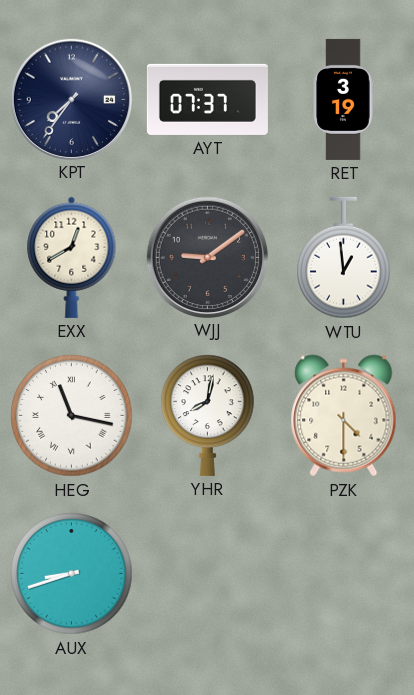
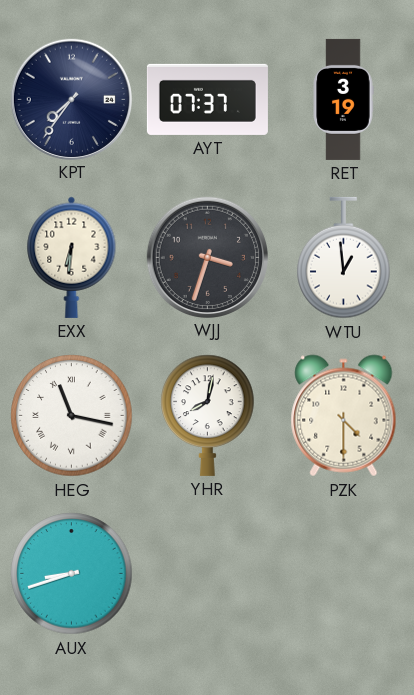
EXX: 12:40 -> 6:31
WJJ: 9:09 -> 3:33
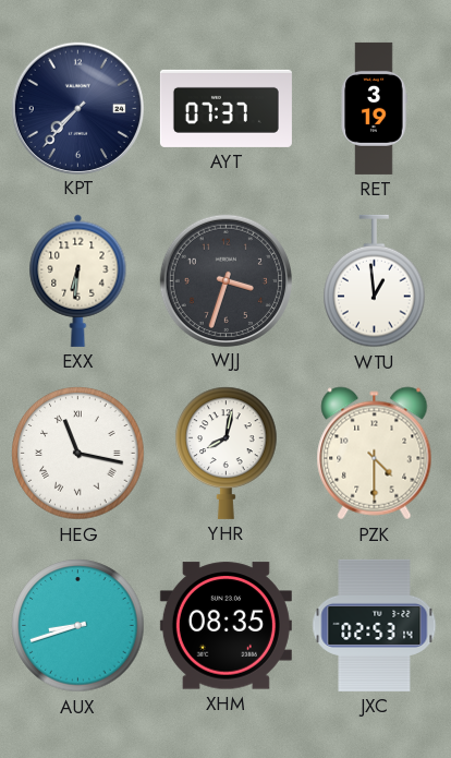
KPT: 7:36 -> 7:37
XHM: none -> 08:35
JXC: none -> 02:53
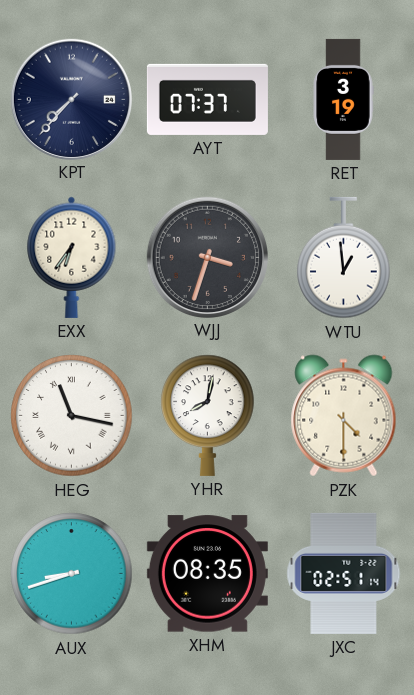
EXX: 6:31 -> 6:36
JXC: 02:53 -> 02:51
